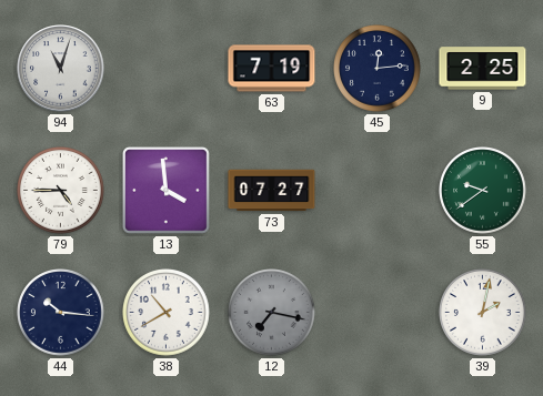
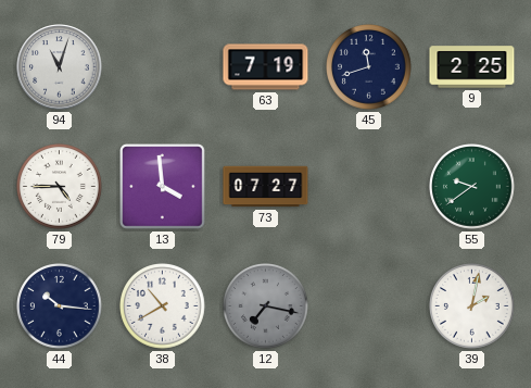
45: 12:14 -> 11:42
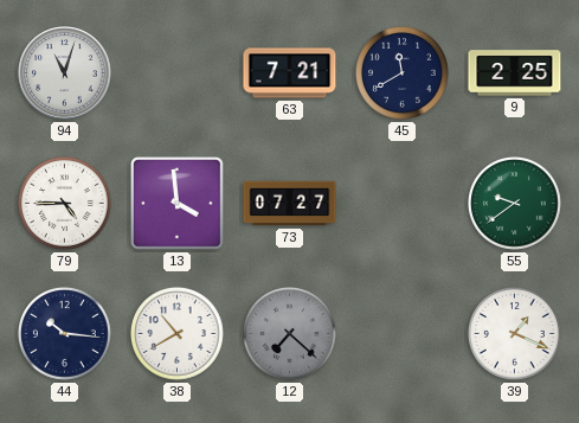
63: 7:19 -> 7:21
45: 11:42 -> 11:40
12: 7:17 -> 7:22
39: 2:02 -> 1:19
